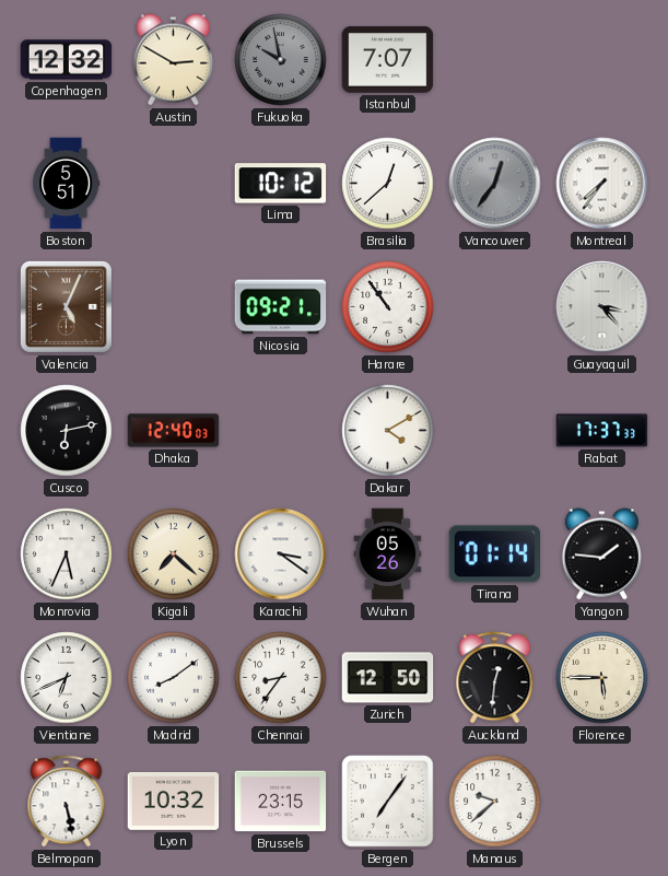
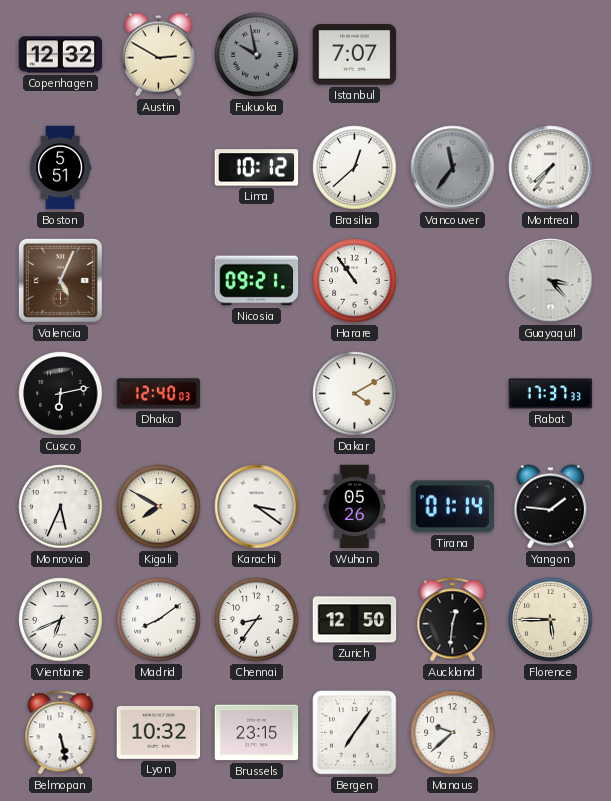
Vancouver: 12:36 -> 11:36
Kigali: 7:22 -> 7:50
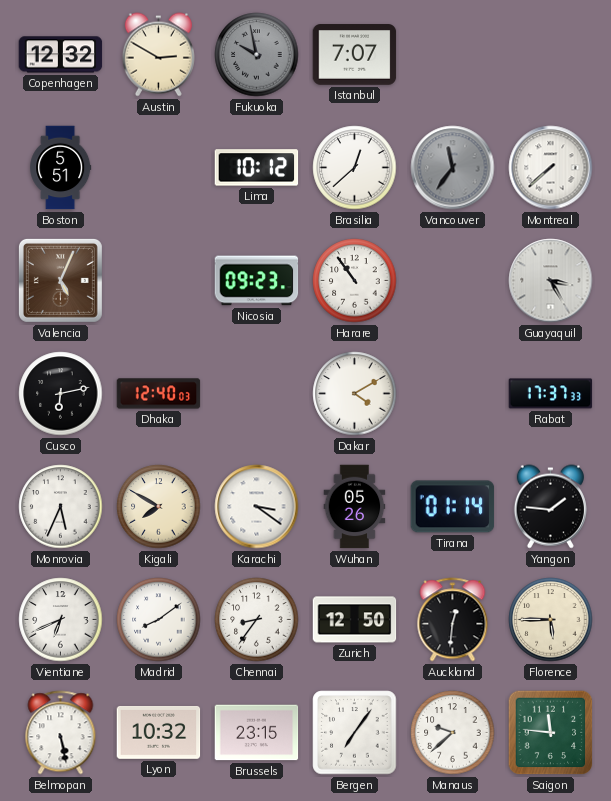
Montreal: 7:36 -> 7:38
Nicosia: 09:21 -> 09:23
Guayaquil: 3:23 -> 3:25
Saigon: none -> 11:46
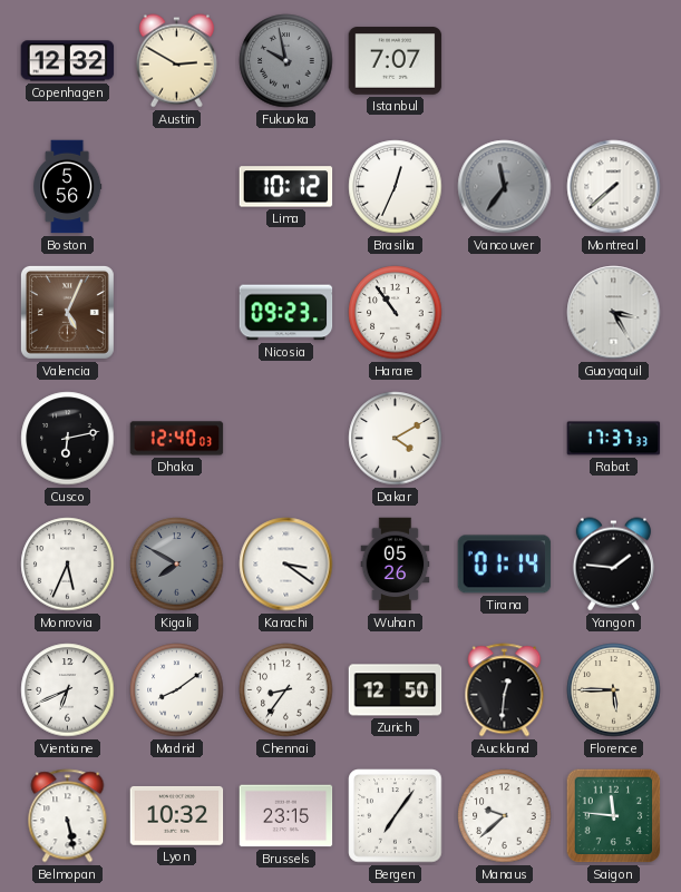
Boston: 5:51 -> 5:56
Brasilia: 12:38 -> 12:34
Kigali dial: cream -> grey
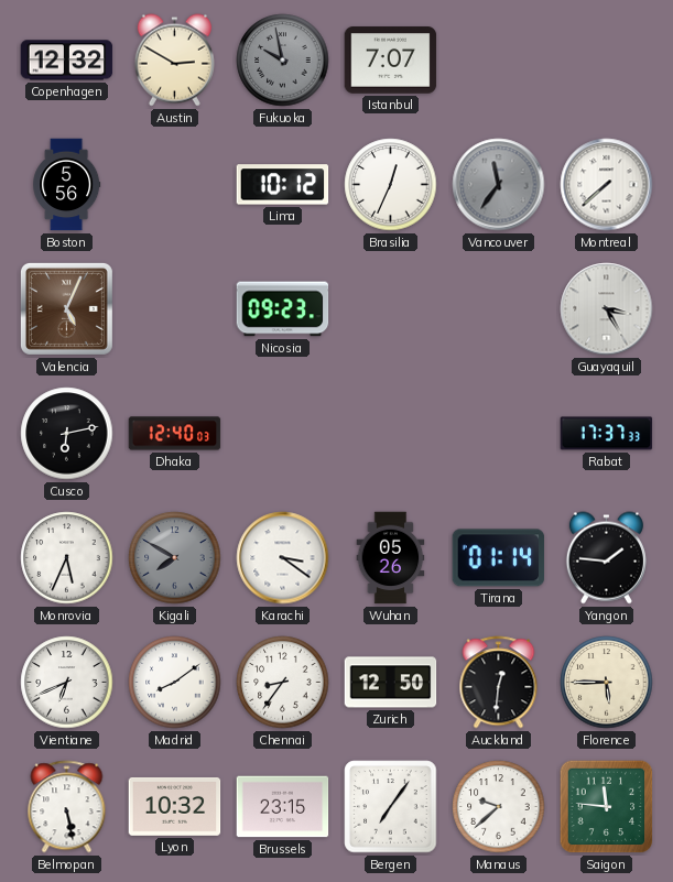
Harare: 10:54 -> none
Dakar: 4:10 -> none
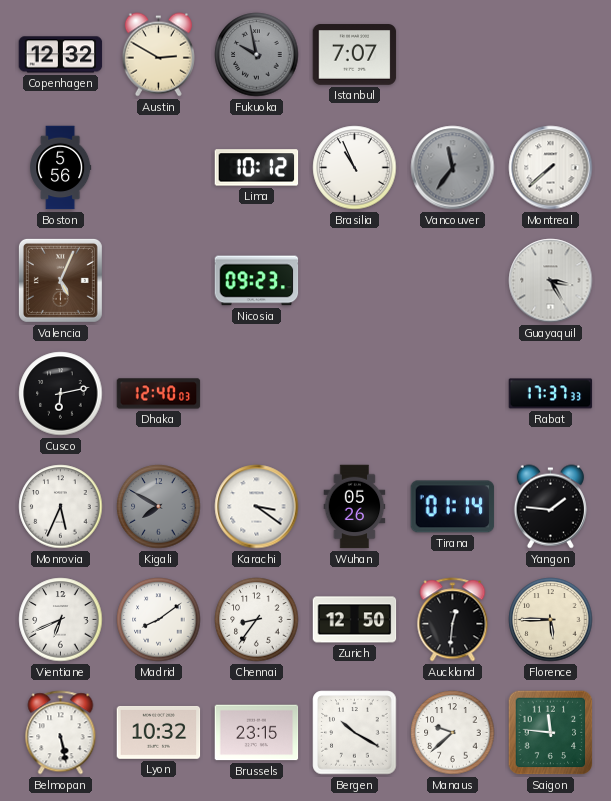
Brasilia: 12:34 -> 10:56
Bergen: 7:06 -> 10:20
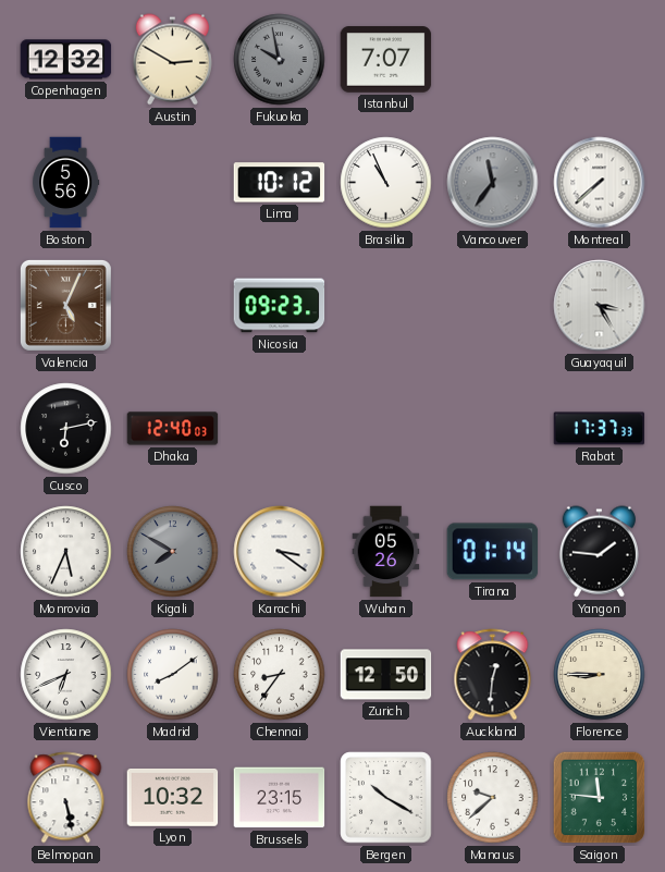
Florence: 5:45 -> 8:45
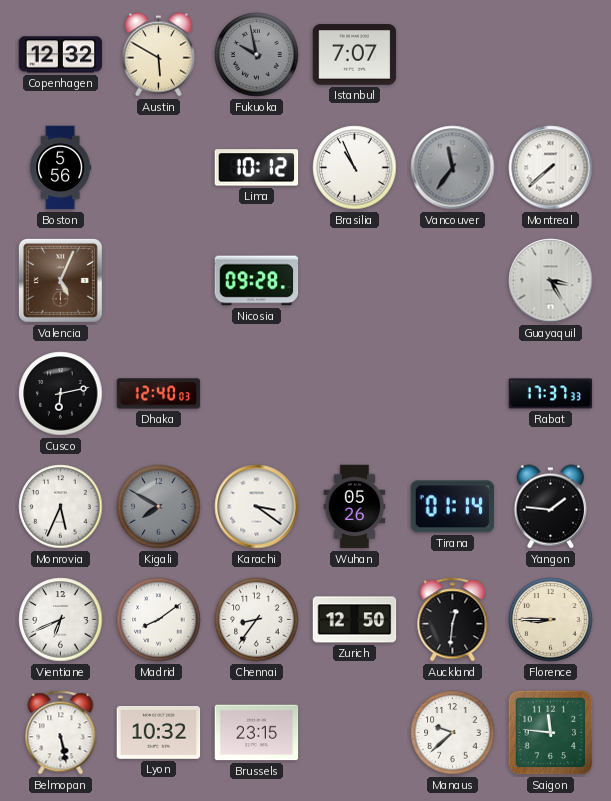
Austin: 2:50 -> 5:50
Nicosia: 09:23 -> 09:28
Bergen: 10:20 -> none
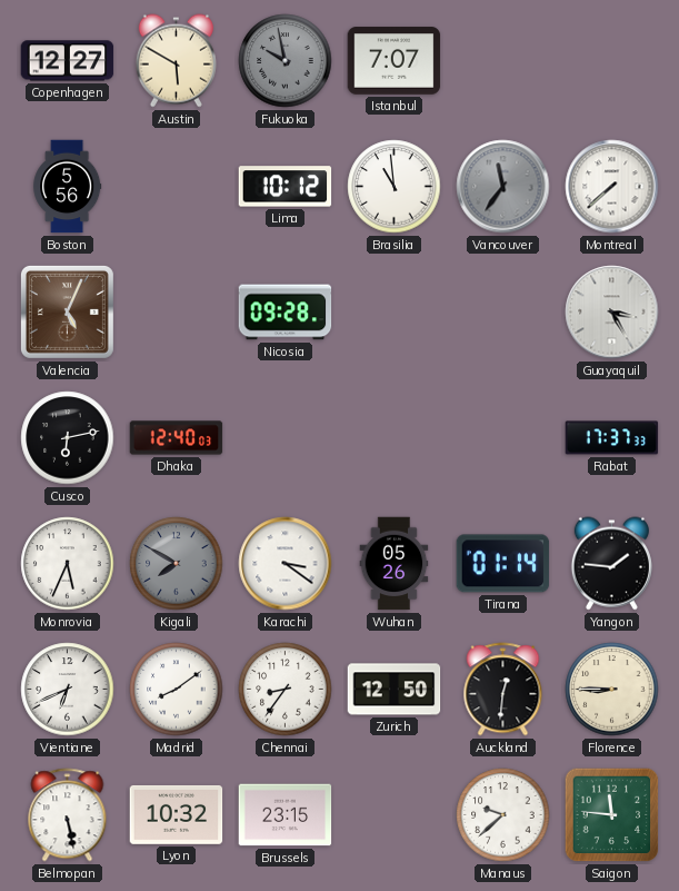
Copenhagen: 12:32 -> 12:27
Brasilia: 10:56 -> 10:59
